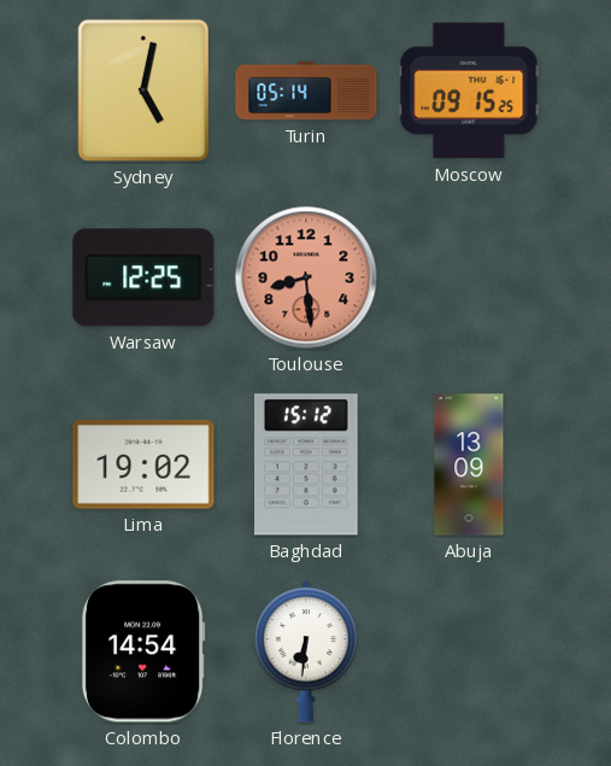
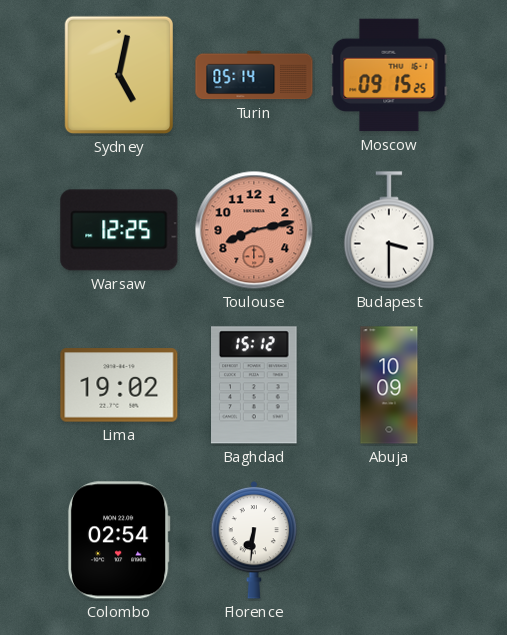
Toulouse: 8:29 -> 8:13
Budapest: none -> 3:30
Abuja: 13:09 -> 10:09
Colombo: 14:54 -> 02:54
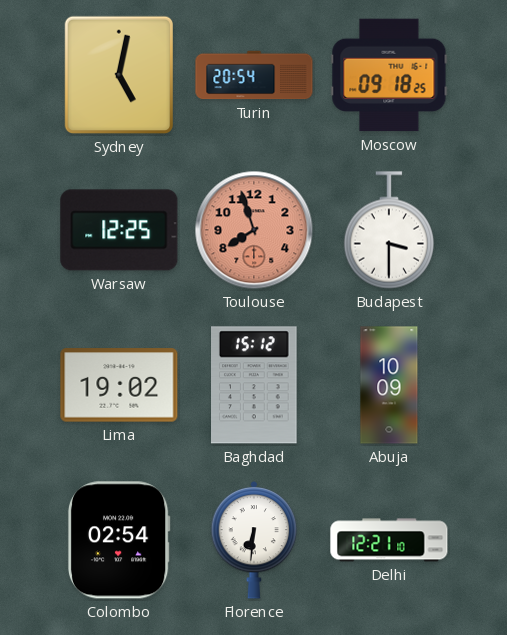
Turin: 05:14 -> 20:54
Moscow: 09:15 -> 09:18
Toulouse: 8:13 -> 7:57
Delhi: none -> 12:21
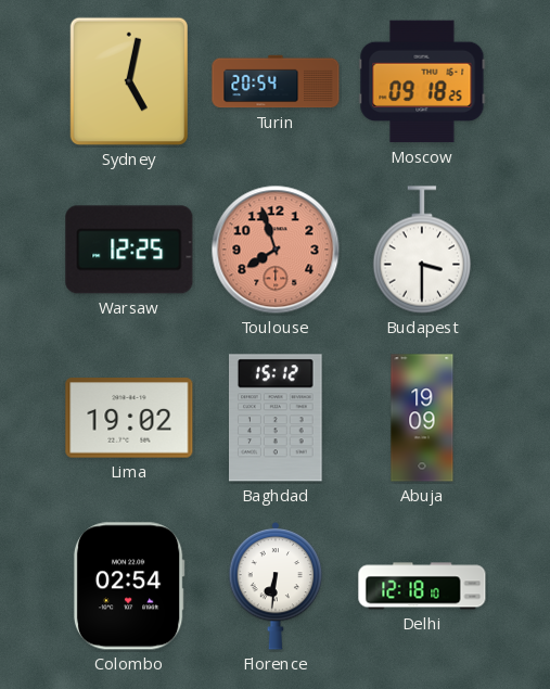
Abuja: 10:09 -> 19:09
Delhi: 12:21 -> 12:18
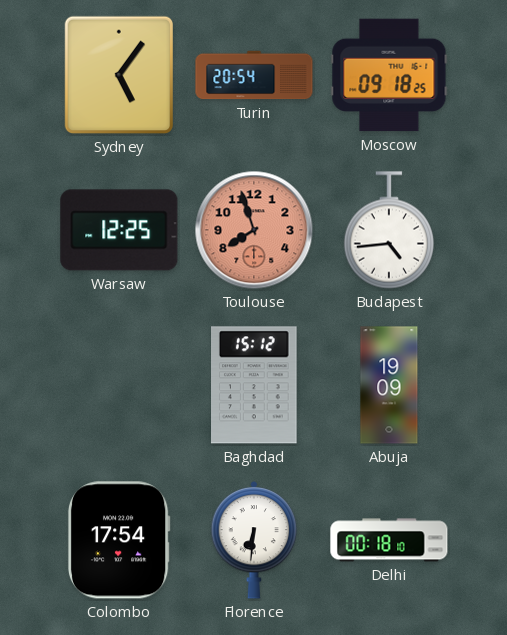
Sydney: 5:02 -> 5:06
Budapest: 3:30 -> 4:44
Lima: 19:02 -> none
Colombo: 02:54 -> 17:54
Delhi: 12:18 -> 00:18
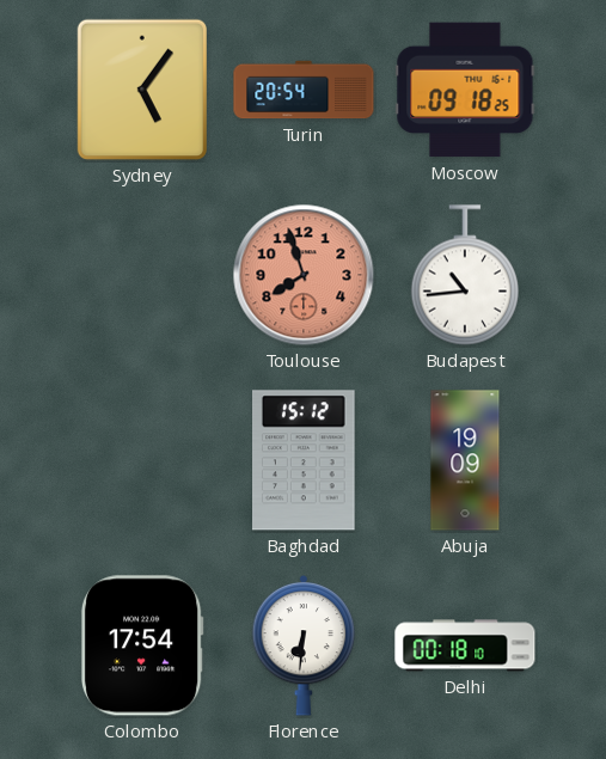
Warsaw: 12:25 -> none
Budapest: 4:44 -> 10:44
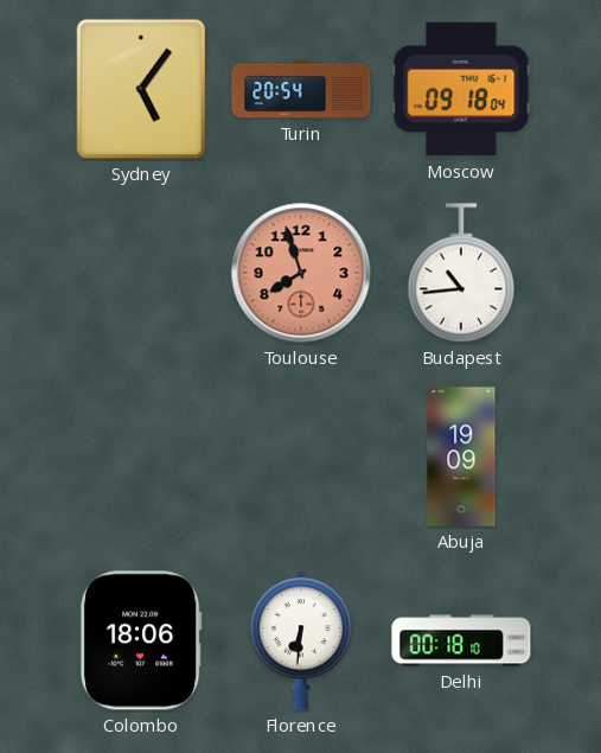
Moscow: 09:18:25 -> 09:18:04
Baghdad: 15:12 -> none
Colombo: 17:54 -> 18:06
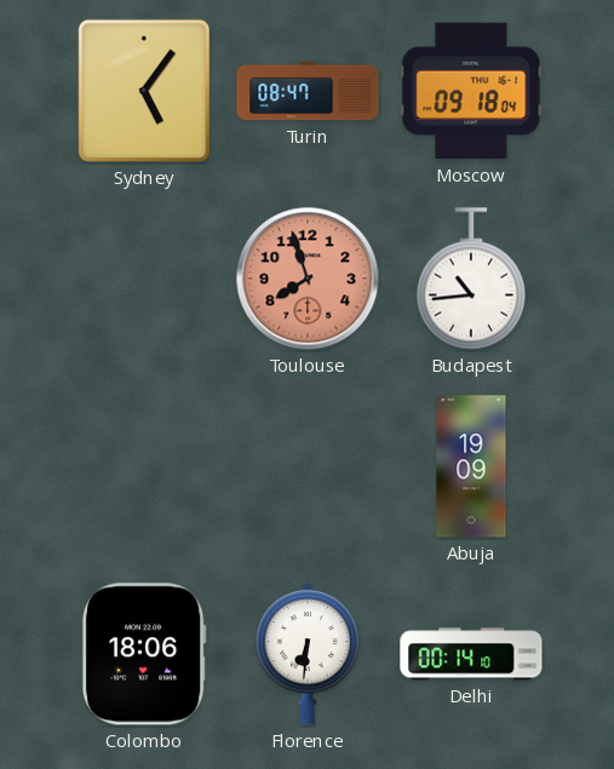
Turin: 20:54 -> 08:47
Delhi: 00:18 -> 00:14
